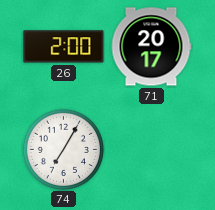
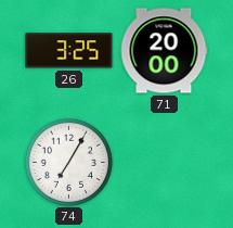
26: 2:00 -> 3:25
71: 20:17 -> 20:00
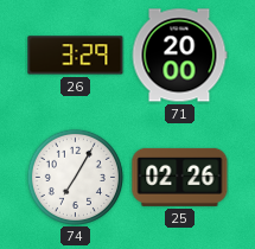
26: 3:25 -> 3:29
25: none -> 02:26
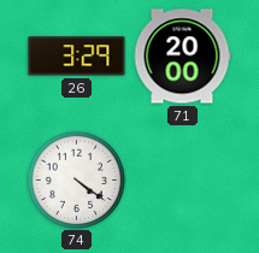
74: 7:05 -> 4:21
25: 02:26 -> none
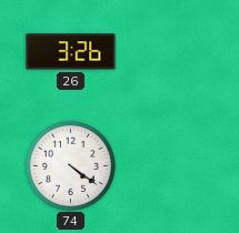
26: 3:29 -> 3:26
71: 20:00 -> none
